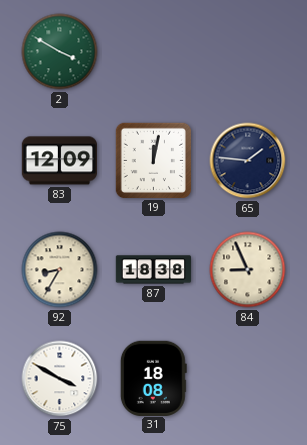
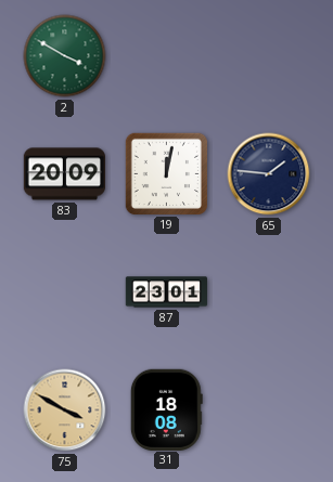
83: 12:09 -> 20:09
92: 8:35 -> none
87: 18:38 -> 23:01
84: 8:56 -> none
75 dial: white -> champagne
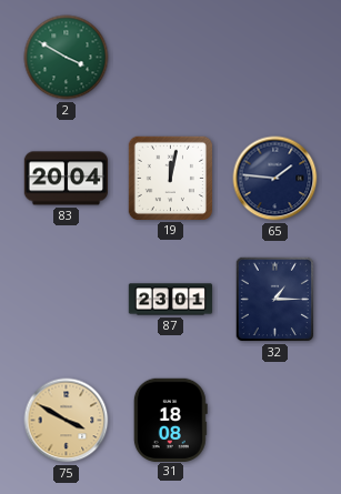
83: 20:09 -> 20:04
32: none -> 1:15
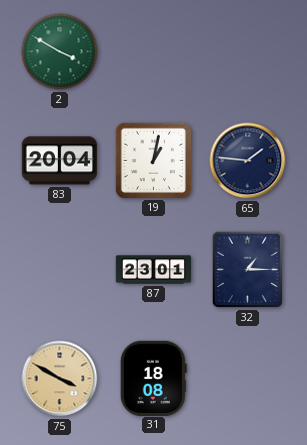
19: 12:02 -> 1:02
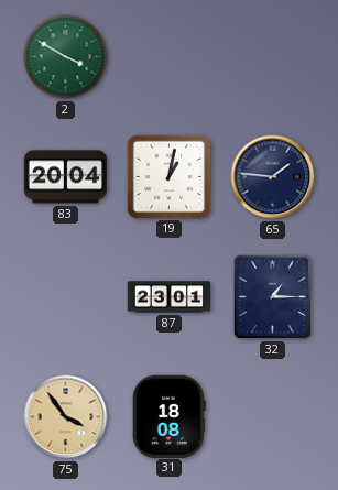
75: 3:50 -> 3:54
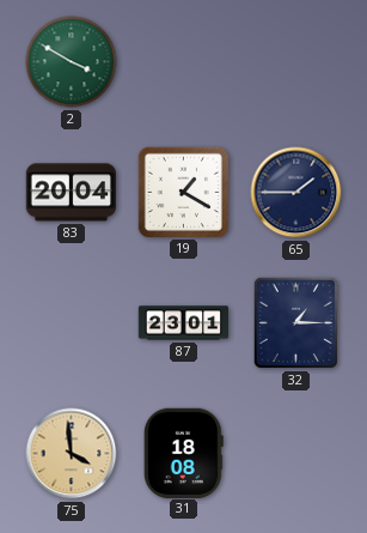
19: 1:02 -> 1:20
65: 1:46 -> 1:45
75: 3:54 -> 3:59
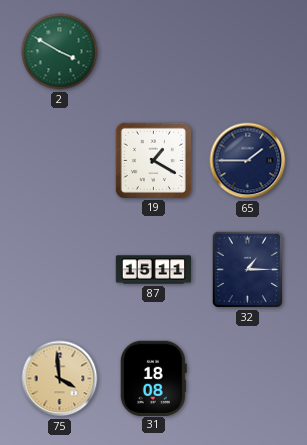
83: 20:04 -> none
87: 23:01 -> 15:11
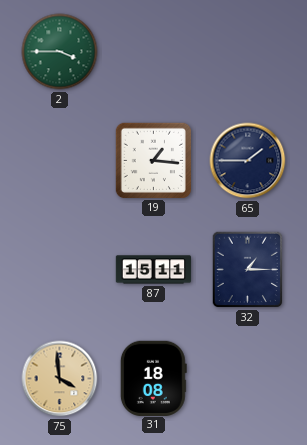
2: 3:50 -> 3:45
19: 1:20 -> 1:16
